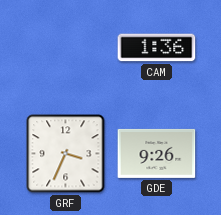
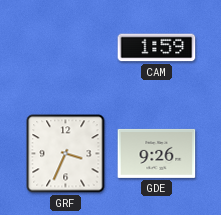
CAM: 1:36 -> 1:59
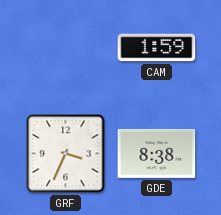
GDE: 9:26 -> 8:38
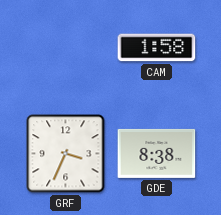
CAM: 1:59 -> 1:58
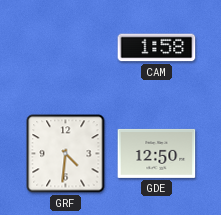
GRF: 3:34 -> 4:31
GDE: 8:38 -> 12:50
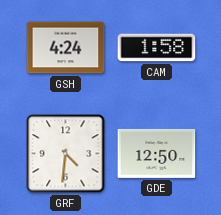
GSH: none -> 4:24
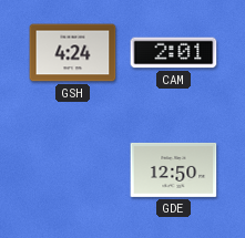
CAM: 1:58 -> 2:01
GRF: 4:31 -> none
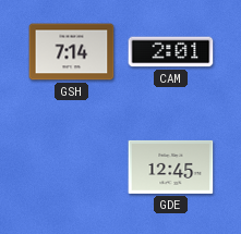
GSH: 4:24 -> 7:14
GDE: 12:50 -> 12:45
